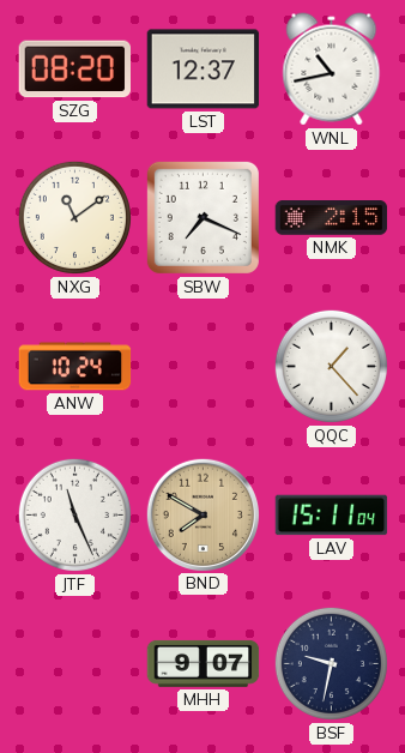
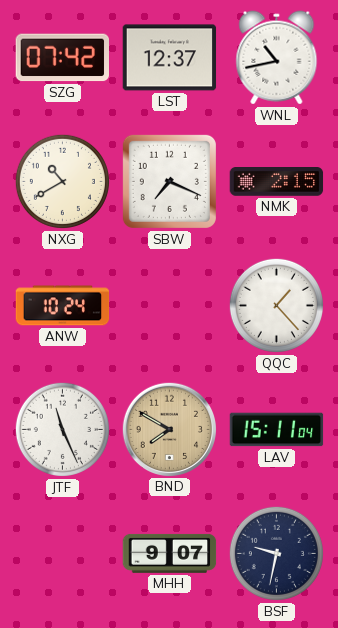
SZG: 08:20 -> 07:42
NXG: 11:09 -> 10:40
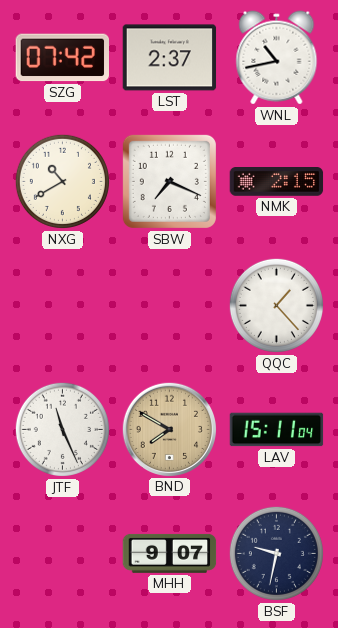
LST: 12:37 -> 2:37
ANW: 10:24 -> none
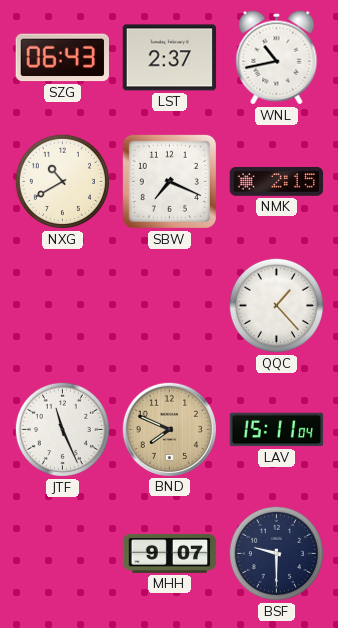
SZG: 07:42 -> 06:43
BND: 7:50 -> 7:49
BSF: 9:32 -> 9:30
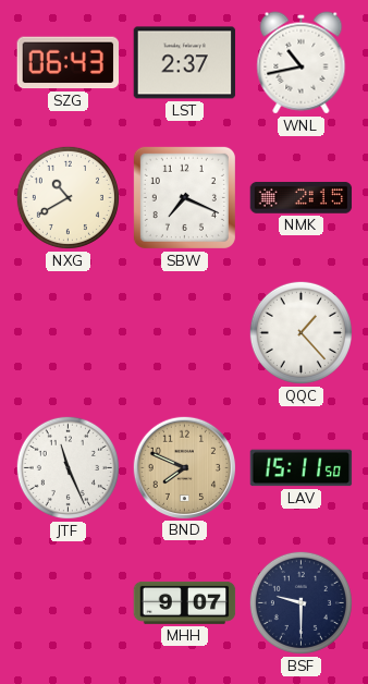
LAV: 15:11:04 -> 15:11:50
